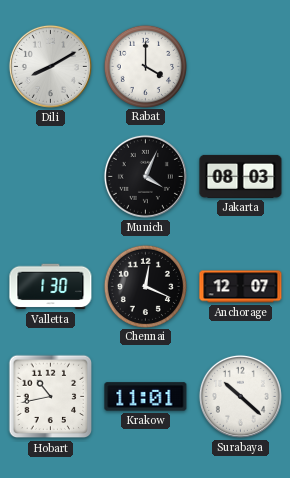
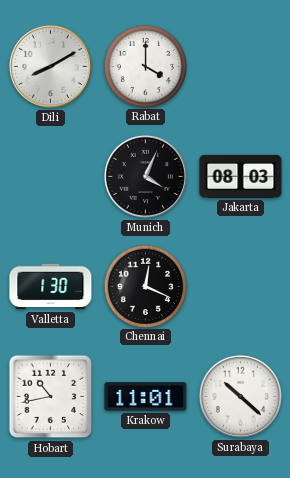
Anchorage: 12:07 -> none
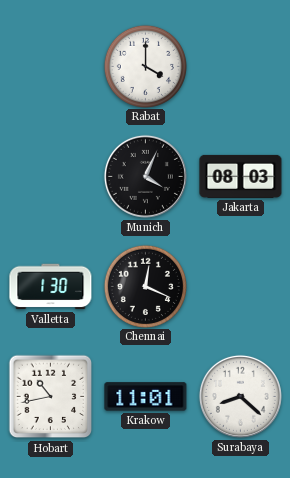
Dili: 8:10 -> none
Surabaya: 10:22 -> 8:22
